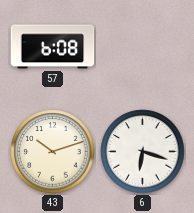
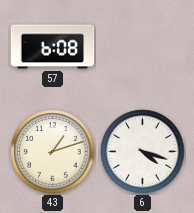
43: 10:12 -> 1:12
6: 6:18 -> 4:18
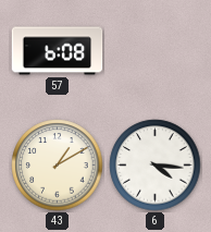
43: 1:12 -> 1:10
6: 4:18 -> 4:16
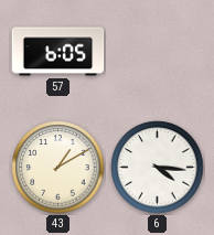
57: 6:08 -> 6:05
